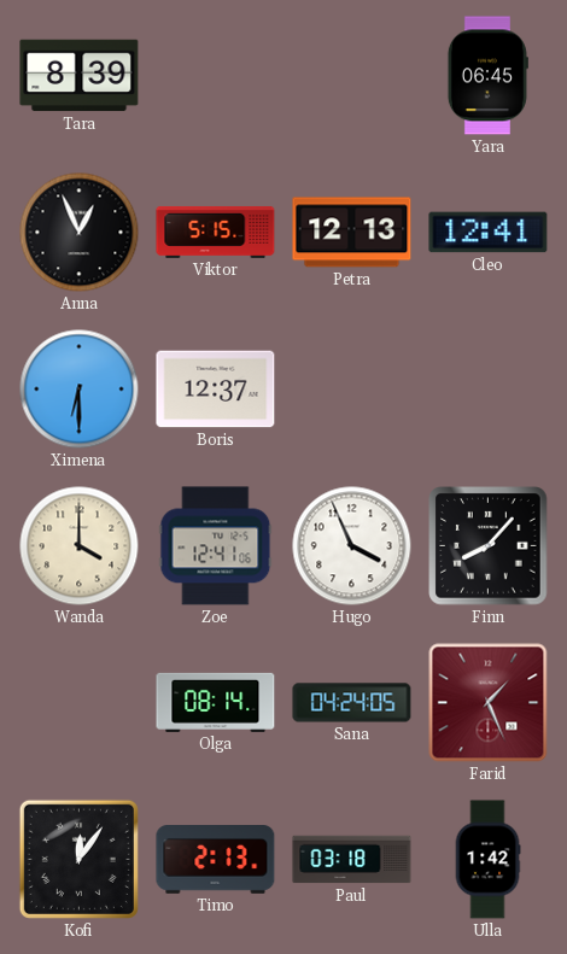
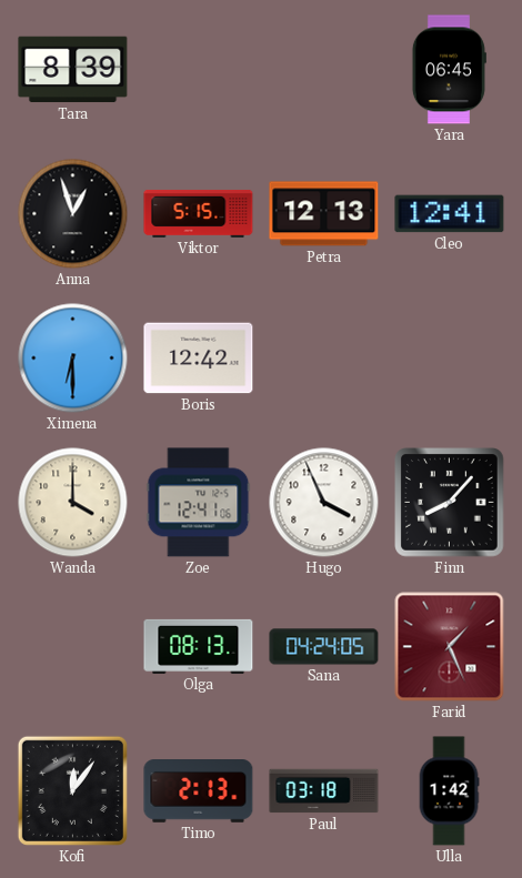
Anna: 12:56 -> 12:57
Boris: 12:37 -> 12:42
Olga: 08:14 -> 08:13
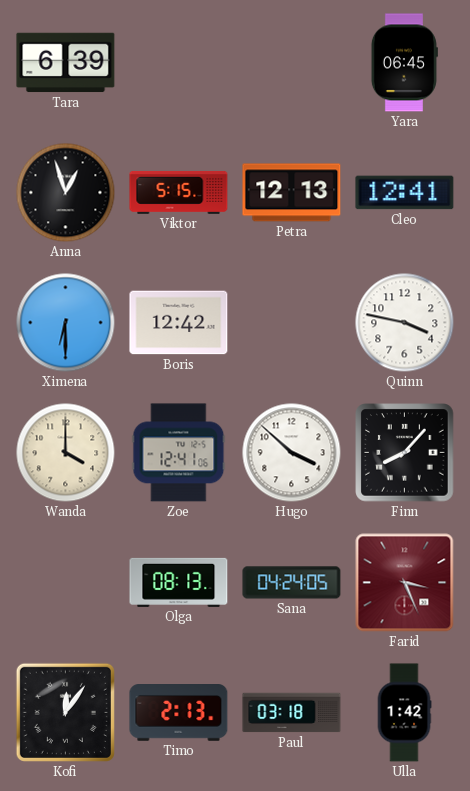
Tara: 8:39 -> 6:39
Quinn: none -> 3:47
Hugo: 3:56 -> 3:52
Farid: 1:26 -> 3:26
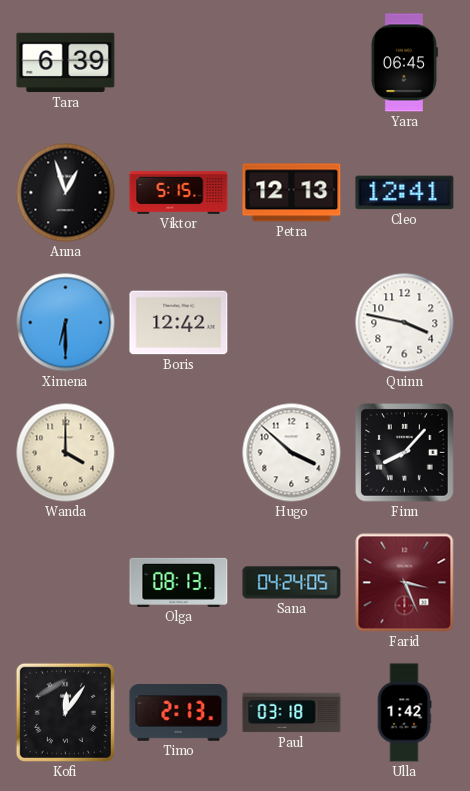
Zoe: 12:41 -> none
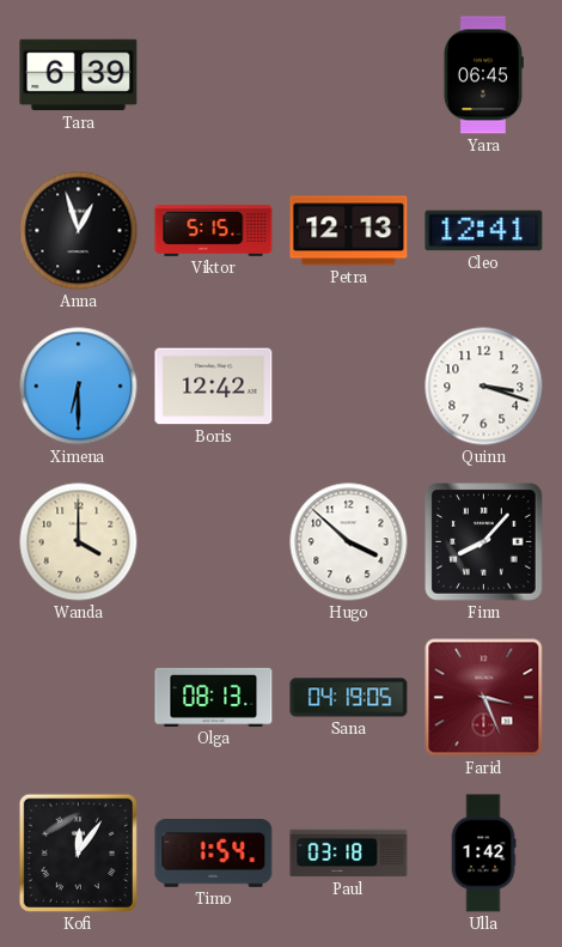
Quinn: 3:47 -> 3:18
Sana: 04:24 -> 04:19
Timo: 2:13 -> 1:54
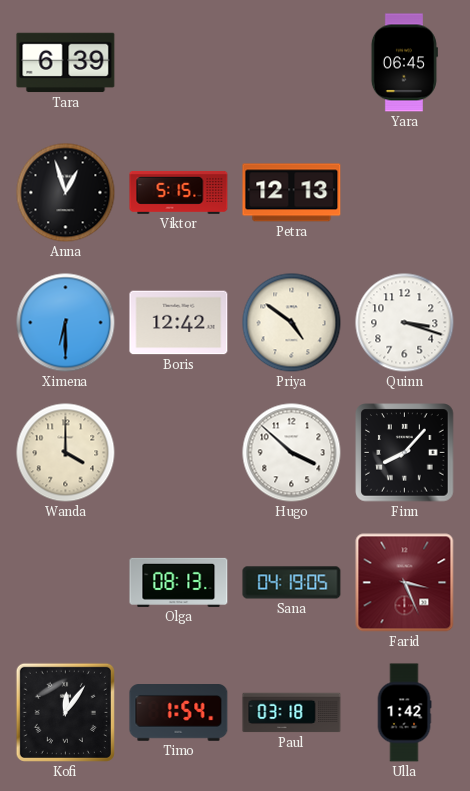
Cleo: 12:41 -> none
Priya: none -> 4:51
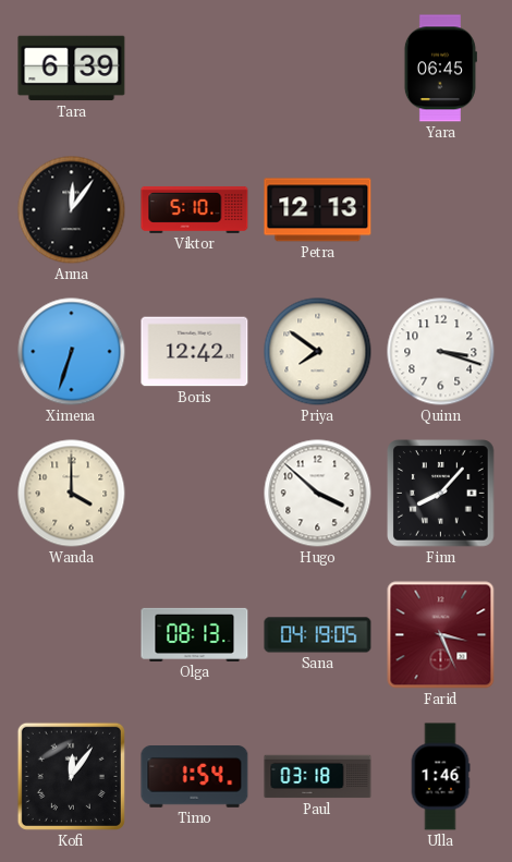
Anna: 12:57 -> 12:06
Viktor: 5:15 -> 5:10
Ximena: 6:30 -> 6:33
Priya: 4:51 -> 7:51
Ulla: 1:42 -> 1:46
